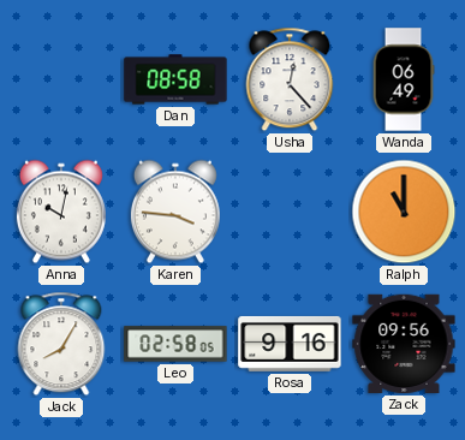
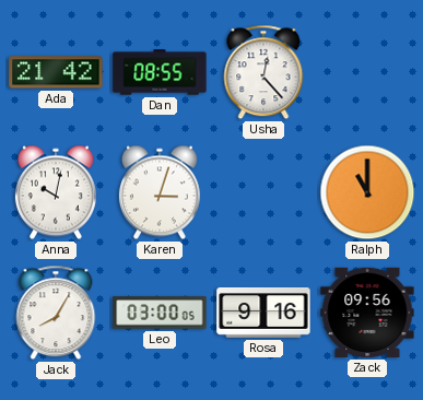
Ada: none -> 21:42
Dan: 08:58 -> 08:55
Wanda: 06:49 -> none
Karen: 3:46 -> 3:03
Leo: 02:58 -> 03:00
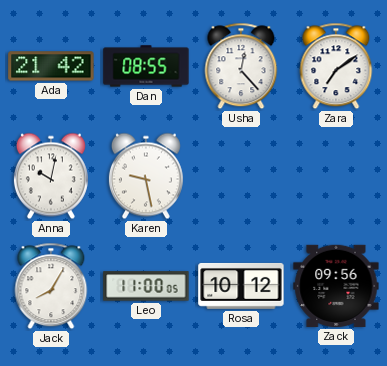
Zara: none -> 7:09
Karen: 3:03 -> 9:28
Ralph: 11:00 -> none
Leo: 03:00 -> 11:00
Rosa: 9:16 -> 10:12
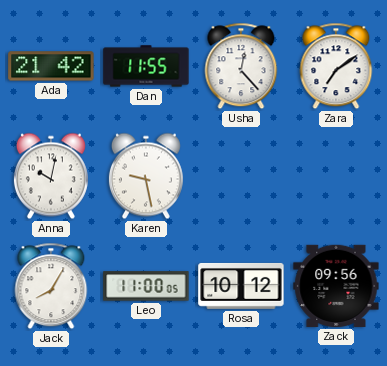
Dan: 08:55 -> 11:55
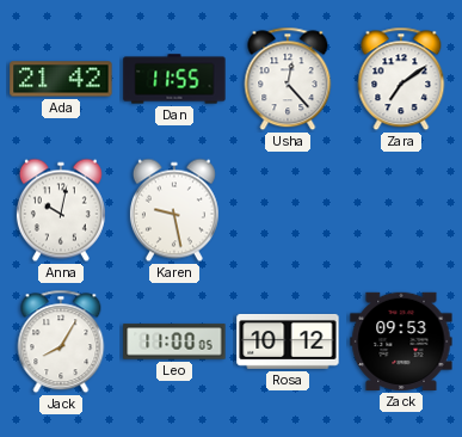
Zack: 09:56 -> 09:53
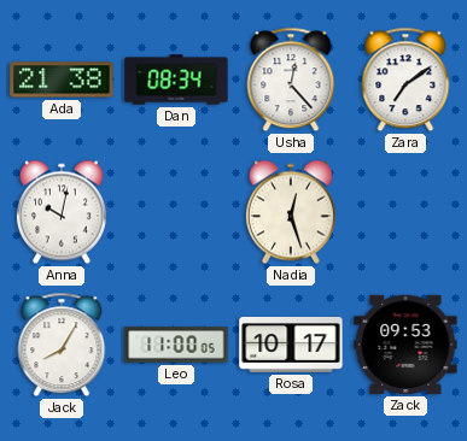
Ada: 21:42 -> 21:38
Dan: 11:55 -> 08:34
Karen: 9:28 -> none
Nadia: none -> 12:27
Rosa: 10:12 -> 10:17
